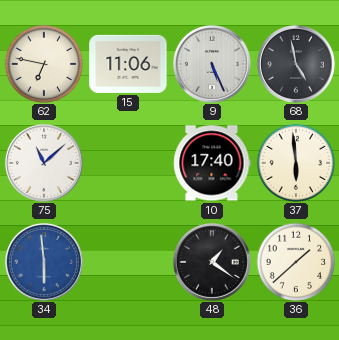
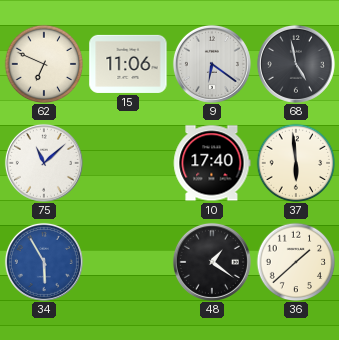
62: 6:47 -> 6:49
9: 5:26 -> 6:21
34: 5:59 -> 5:55
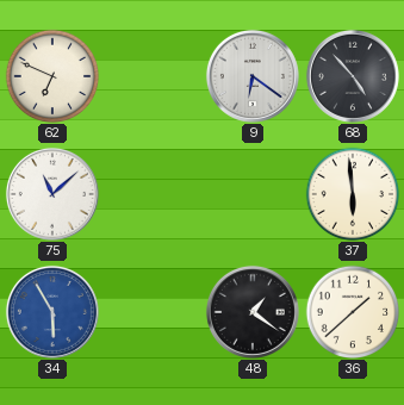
15: 11:06 -> none
68: 4:58 -> 4:53
10: 17:40 -> none
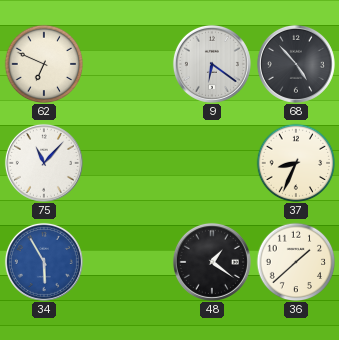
75: 11:08 -> 11:07
37: 5:59 -> 8:34
